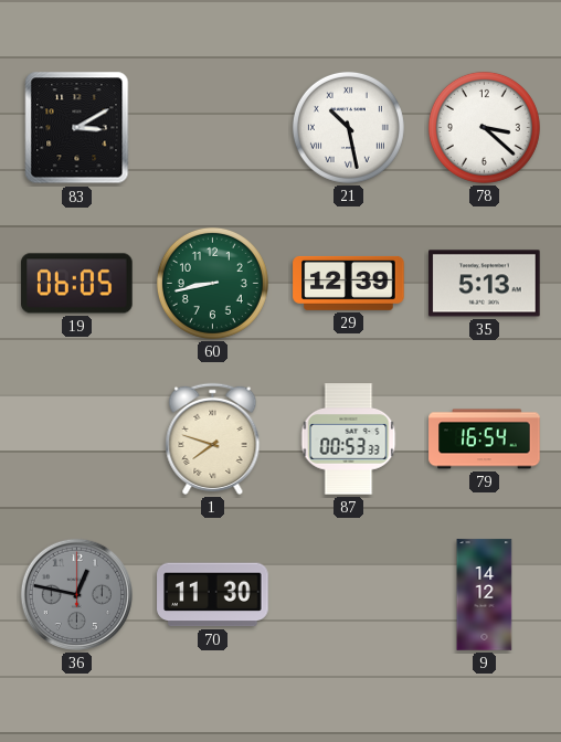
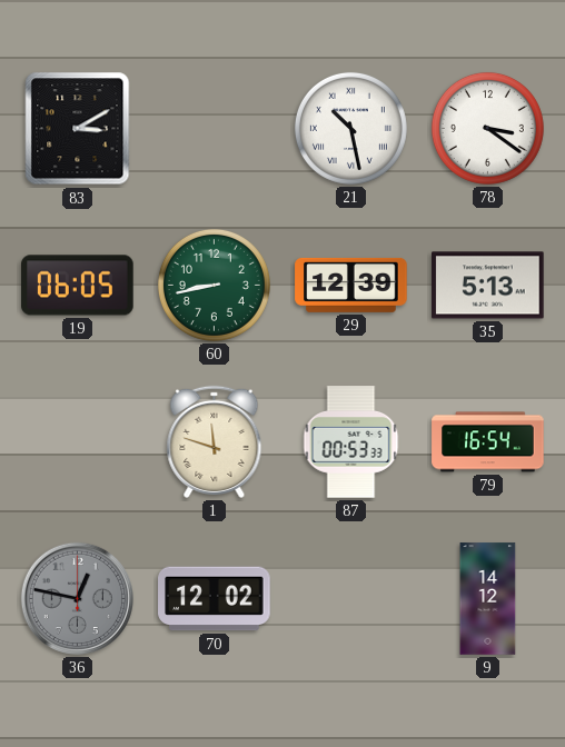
78: 3:22 -> 3:21
1: 7:48 -> 11:48
70: 11:30 -> 12:02
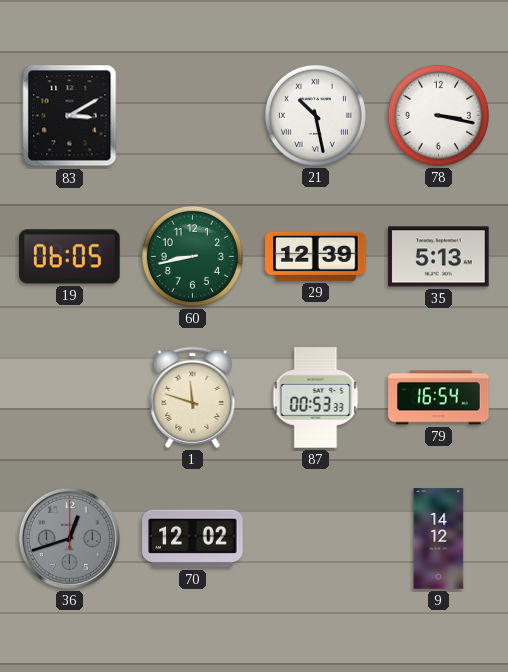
78: 3:21 -> 3:17
36: 12:47 -> 12:42
